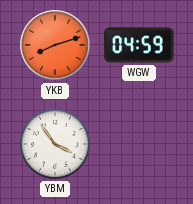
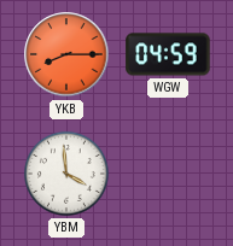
YKB: 8:12 -> 8:15
YBM: 3:54 -> 3:59
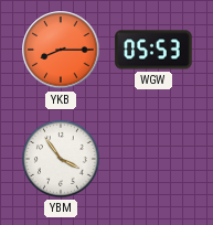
WGW: 04:59 -> 05:53
YBM: 3:59 -> 3:54
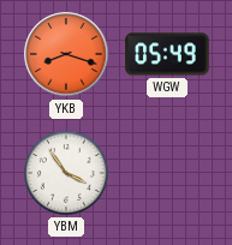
YKB: 8:15 -> 8:18
WGW: 05:53 -> 05:49
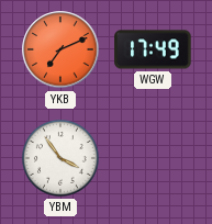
YKB: 8:18 -> 7:11
WGW: 05:49 -> 17:49
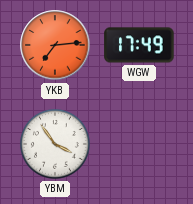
YKB: 7:11 -> 7:14
